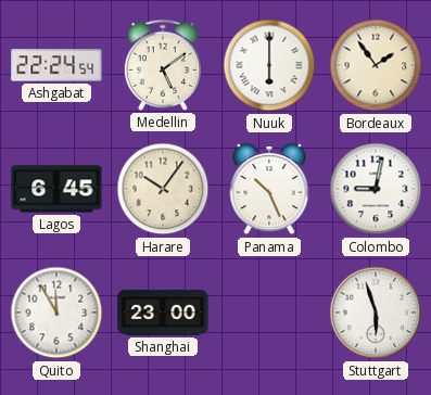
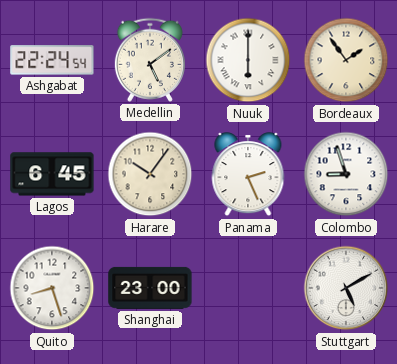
Panama: 10:26 -> 2:26
Colombo: 9:02 -> 8:57
Quito: 11:55 -> 8:27
Stuttgart: 5:57 -> 5:10
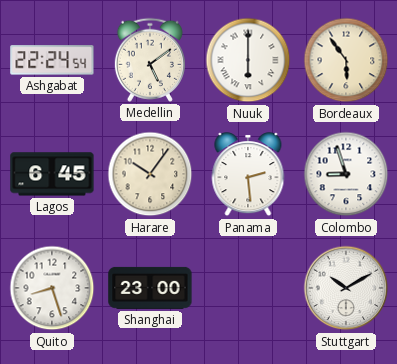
Bordeaux: 1:54 -> 5:54
Panama: 2:26 -> 2:29
Stuttgart: 5:10 -> 10:10
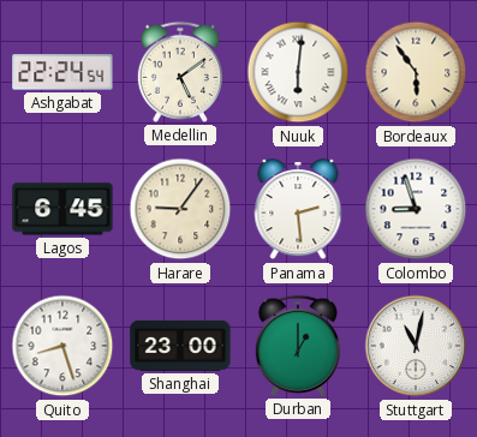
Nuuk: 6:00 -> 6:01
Harare: 10:06 -> 9:06
Durban: none -> 1:00
Stuttgart: 10:10 -> 11:02
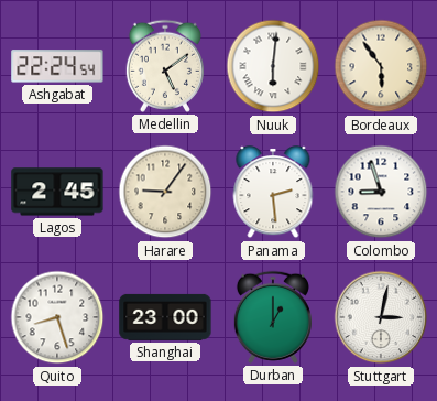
Lagos: 6:45 -> 2:45
Stuttgart: 11:02 -> 3:02
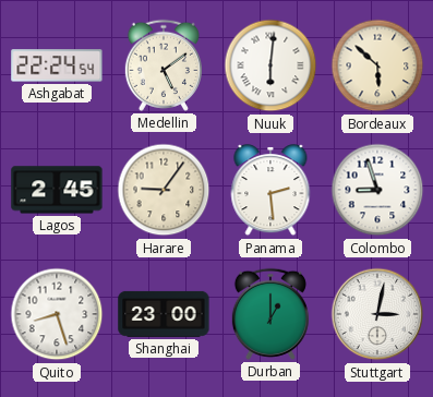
Bordeaux: 5:54 -> 5:52
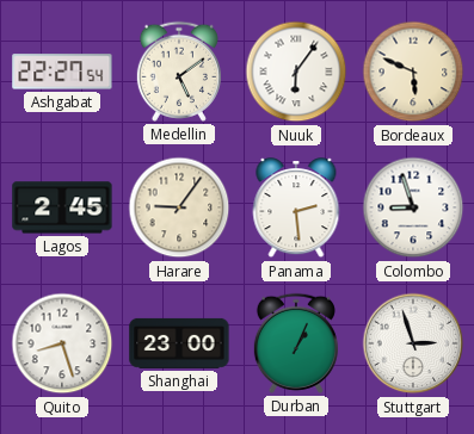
Ashgabat: 22:24 -> 22:27
Nuuk: 6:01 -> 6:06
Bordeaux: 5:52 -> 5:49
Durban: 1:00 -> 1:04
Stuttgart: 3:02 -> 2:57
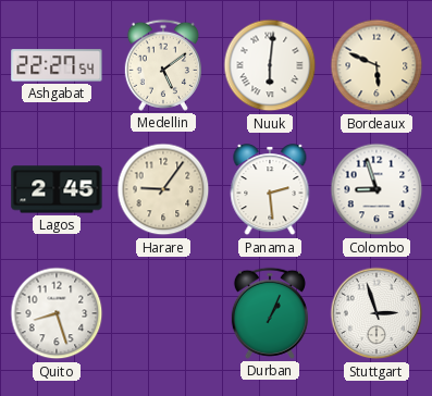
Nuuk: 6:06 -> 6:01
Shanghai: 23:00 -> none
